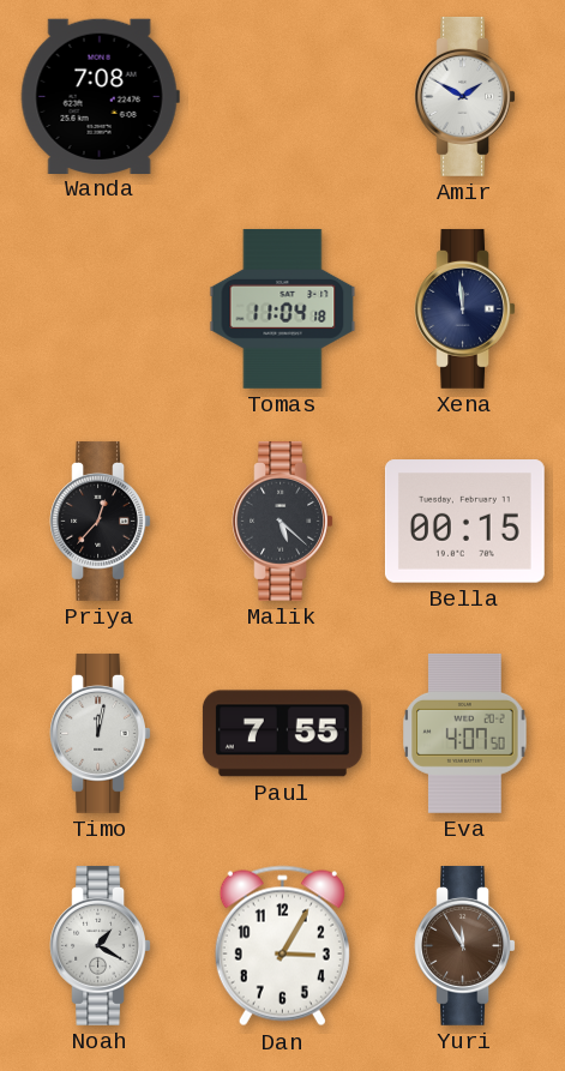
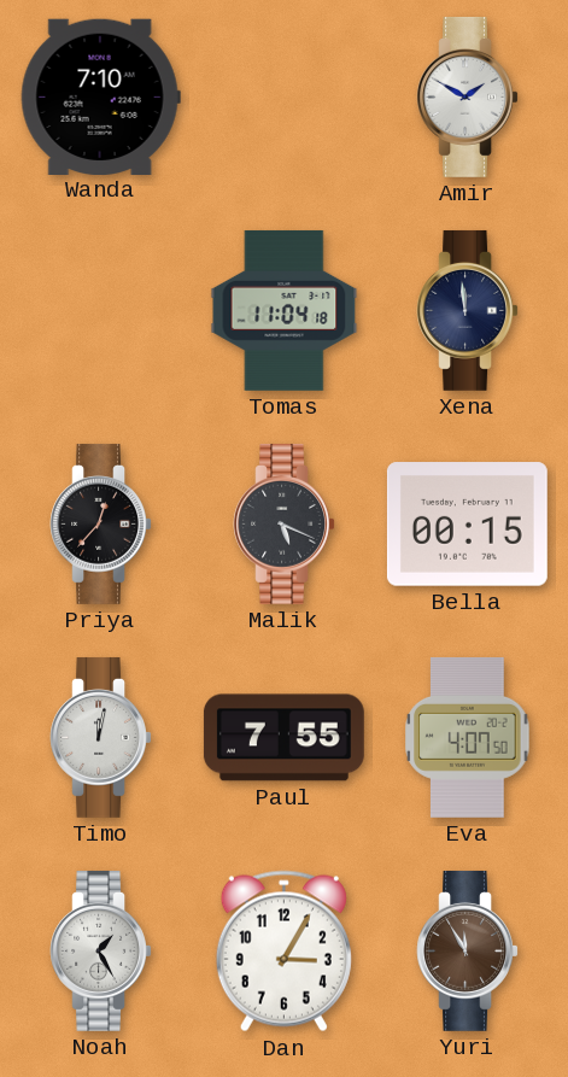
Wanda: 7:08 -> 7:10
Malik: 5:22 -> 5:19
Noah: 1:20 -> 1:25
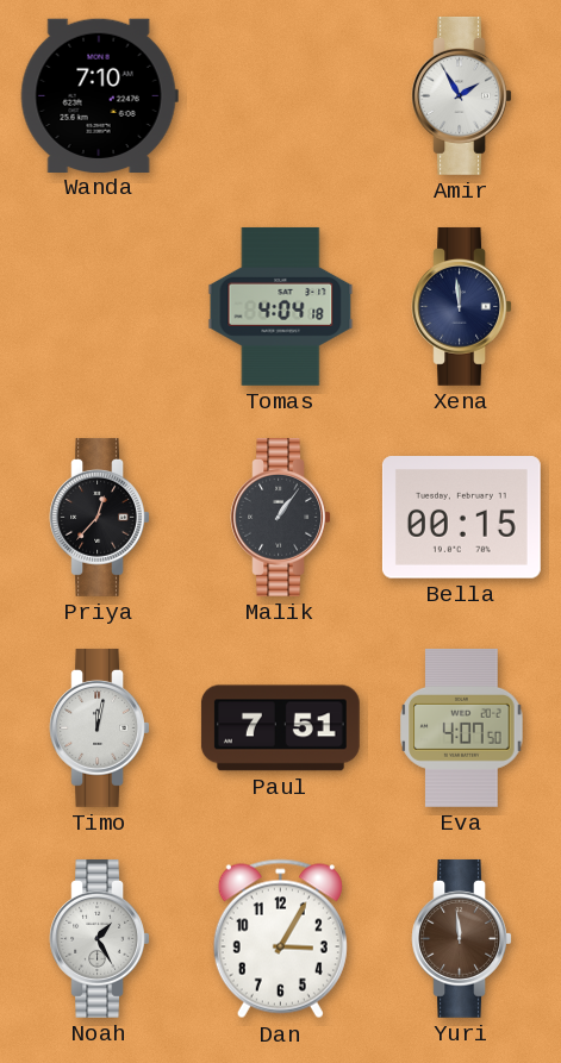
Amir: 1:50 -> 1:55
Tomas: 11:04 -> 4:04
Malik: 5:19 -> 1:06
Paul: 7:55 -> 7:51
Yuri: 11:55 -> 11:59
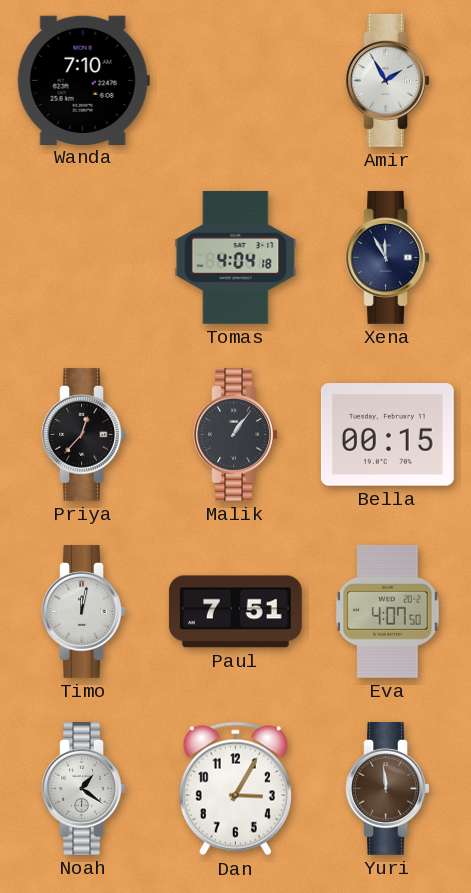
Xena: 11:59 -> 11:55
Noah: 1:25 -> 1:21
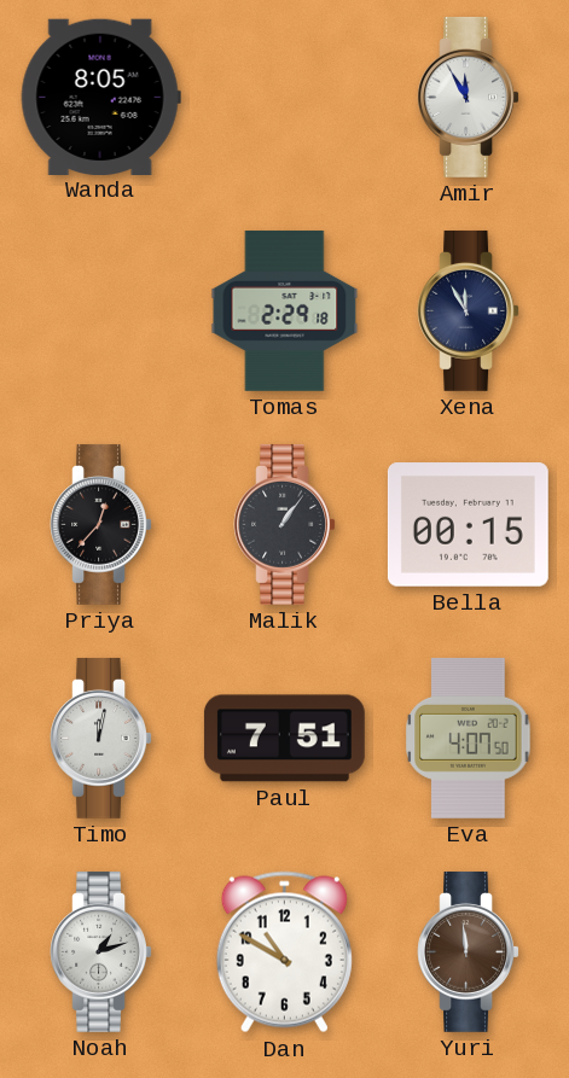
Wanda: 7:10 -> 8:05
Amir: 1:55 -> 11:55
Tomas: 4:04 -> 2:29
Noah: 1:21 -> 1:12
Dan: 3:05 -> 10:50
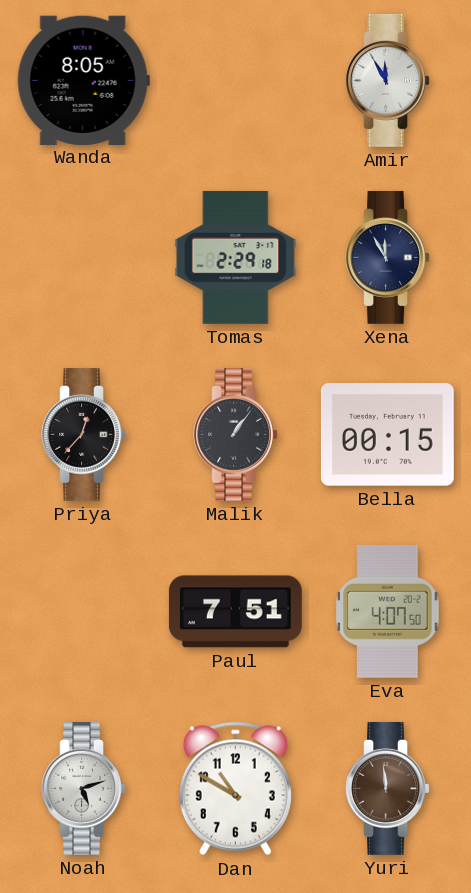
Timo: 12:02 -> none
Noah: 1:12 -> 5:12
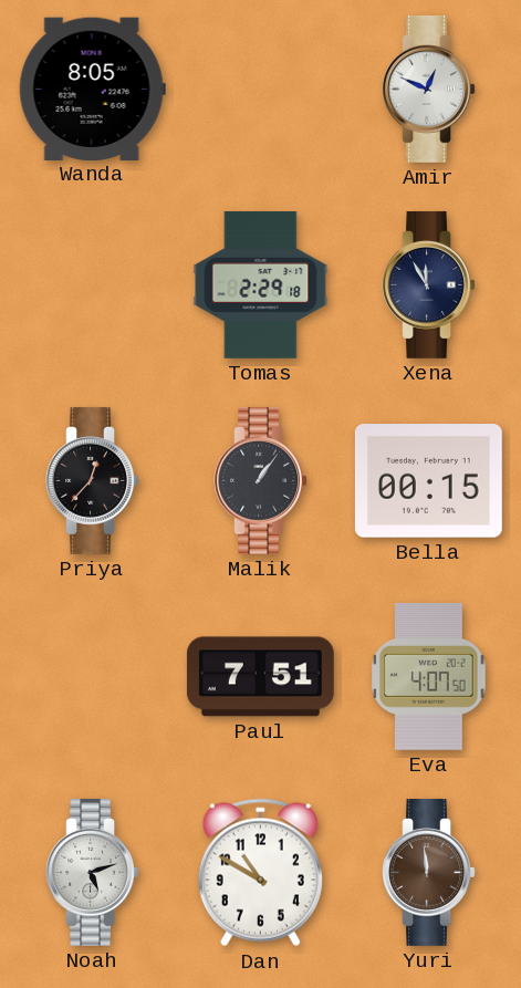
Amir: 11:55 -> 12:49
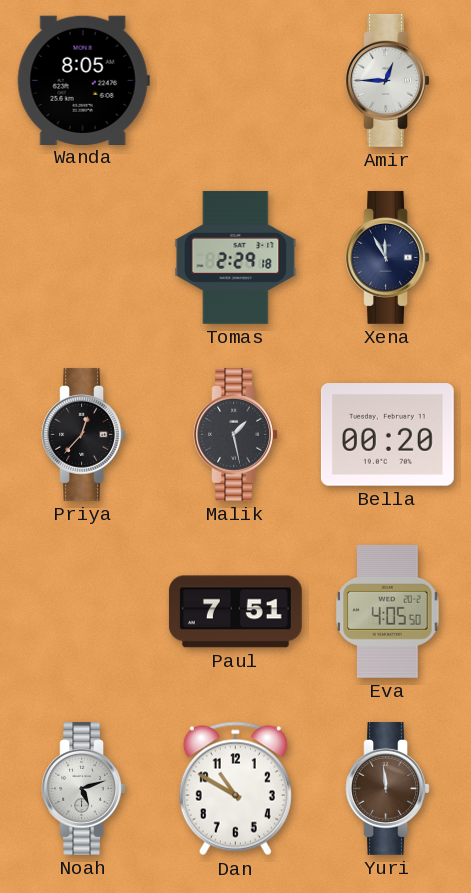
Amir: 12:49 -> 12:45
Malik: 1:06 -> 1:28
Bella: 00:15 -> 00:20
Eva: 4:07 -> 4:05
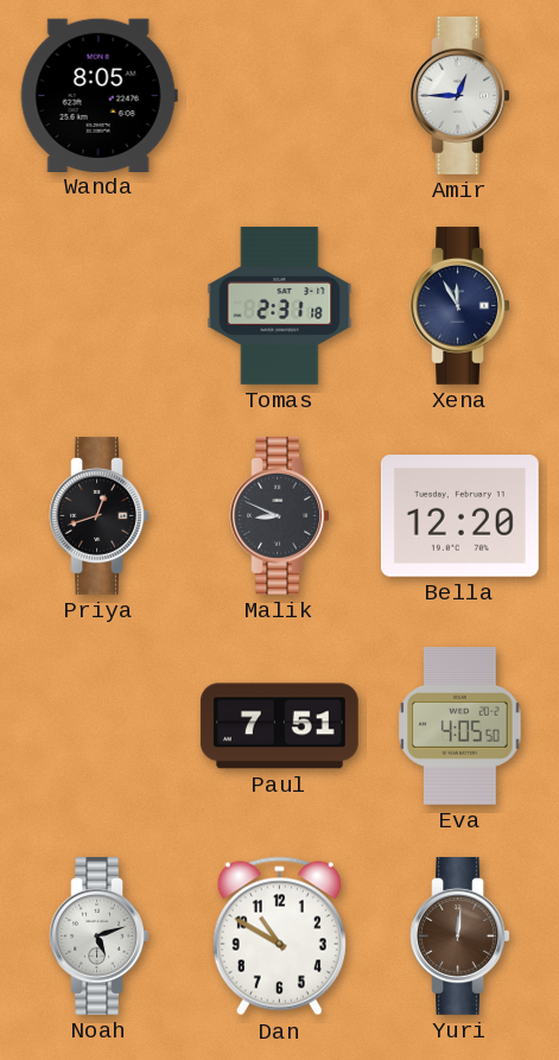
Tomas: 2:29 -> 2:31
Priya: 12:37 -> 12:42
Malik: 1:28 -> 8:49
Bella: 00:20 -> 12:20
Yuri: 11:59 -> 12:01
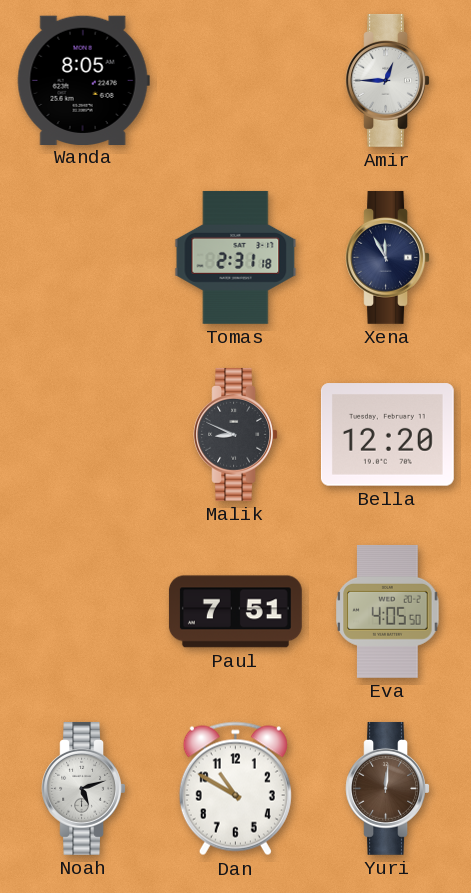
Priya: 12:42 -> none
